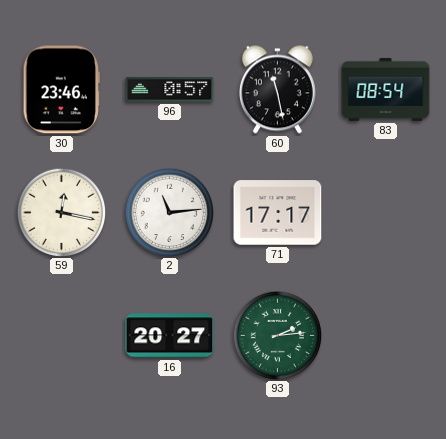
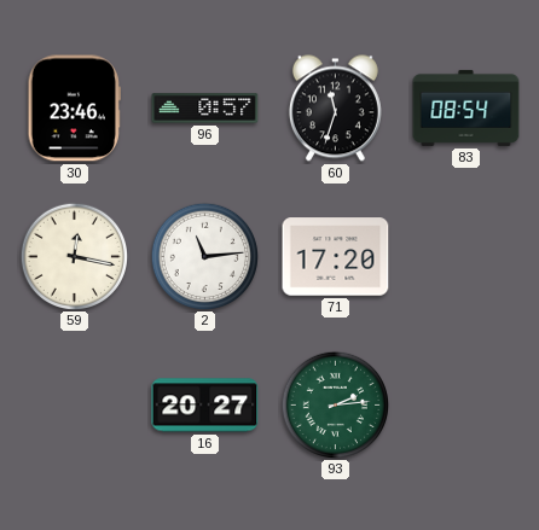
60: 11:28 -> 11:33
71: 17:17 -> 17:20
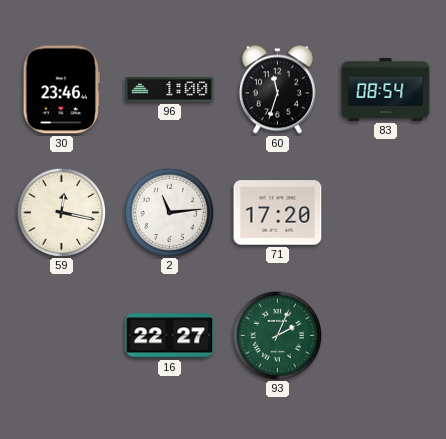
96: 0:57 -> 1:00
16: 20:27 -> 22:27
93: 2:14 -> 2:04
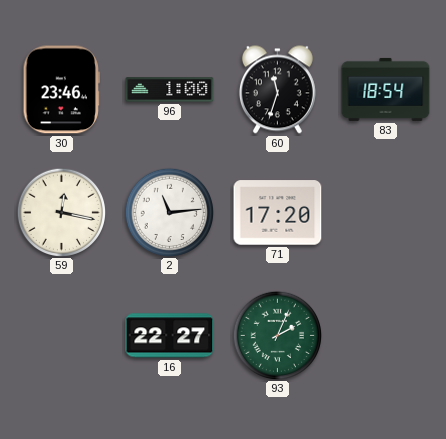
83: 08:54 -> 18:54
